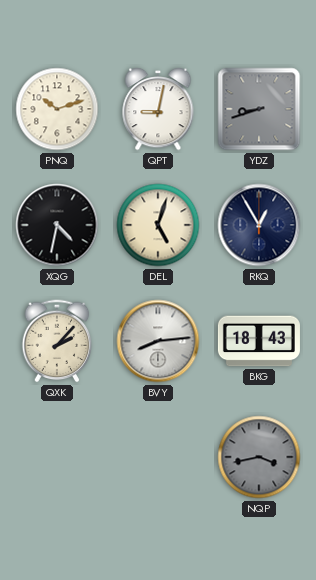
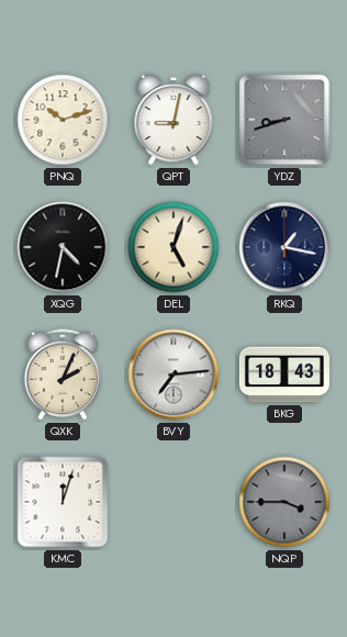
RKQ: 12:55 -> 1:17
QXK: 2:07 -> 2:04
BVY: 8:14 -> 7:14
KMC: none -> 12:03
NQP: 3:43 -> 3:45
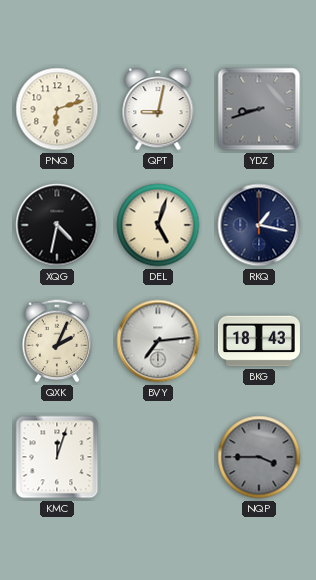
PNQ: 10:12 -> 6:12
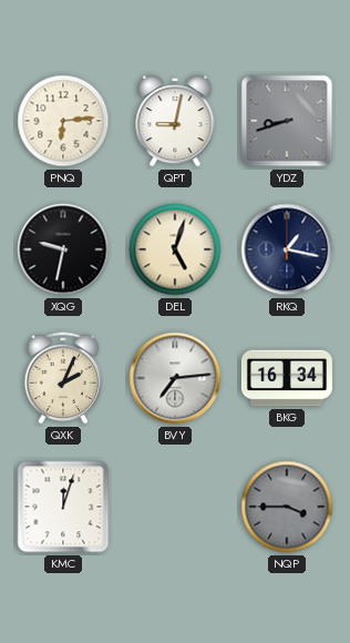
PNQ: 6:12 -> 6:14
XQG: 4:32 -> 9:32
BKG: 18:43 -> 16:34
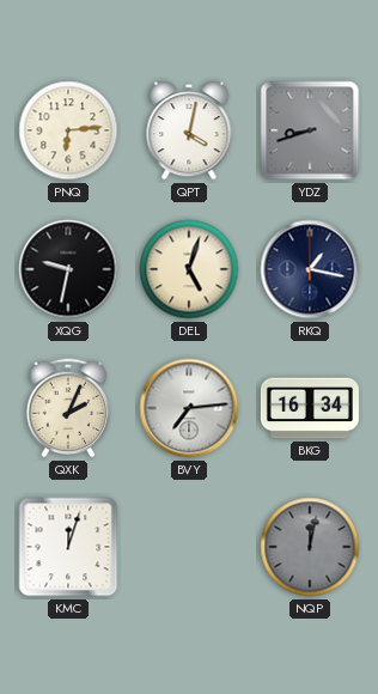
QPT: 9:02 -> 4:02
NQP: 3:45 -> 12:02
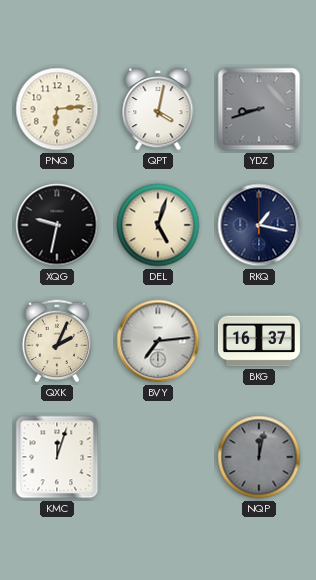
BKG: 16:34 -> 16:37
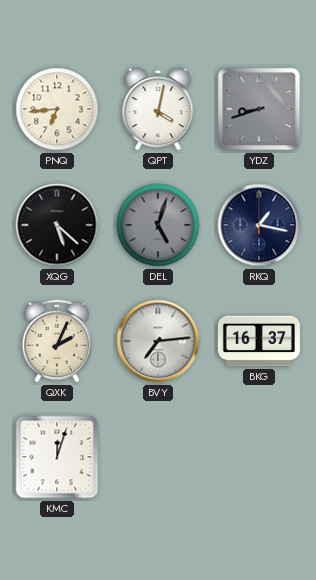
PNQ: 6:14 -> 6:44
XQG: 9:32 -> 5:22
DEL dial: cream -> grey
NQP: 12:02 -> none
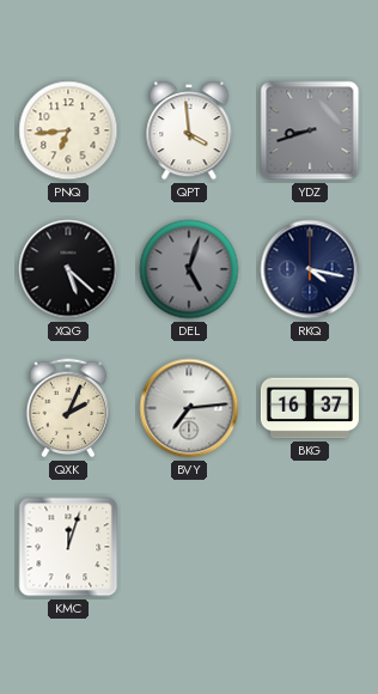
QPT: 4:02 -> 3:59
RKQ: 1:17 -> 4:17
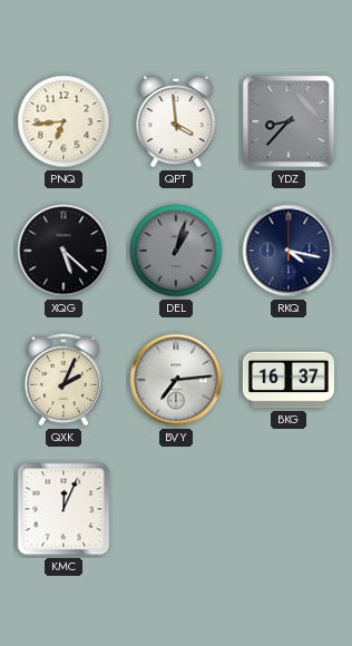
YDZ: 8:42 -> 8:37
DEL: 5:03 -> 1:03
KMC: 12:03 -> 12:04
